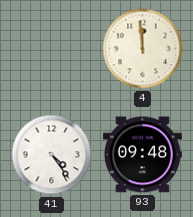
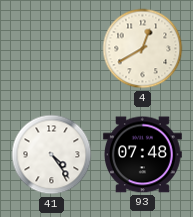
4: 11:59 -> 12:40
93: 09:48 -> 07:48
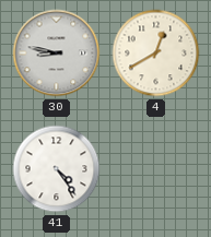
30: none -> 8:47
93: 07:48 -> none
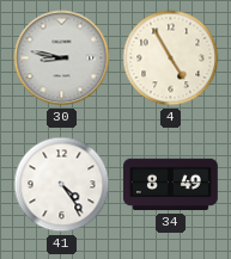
4: 12:40 -> 4:55
34: none -> 8:49
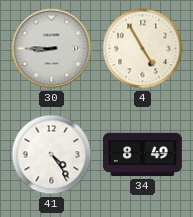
30: 8:47 -> 8:45
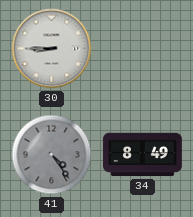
4: 4:55 -> none
41 dial: white -> grey
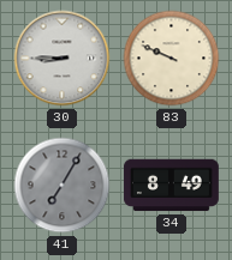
83: none -> 9:49
41: 4:24 -> 7:05
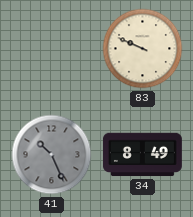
30: 8:45 -> none
41: 7:05 -> 10:26
